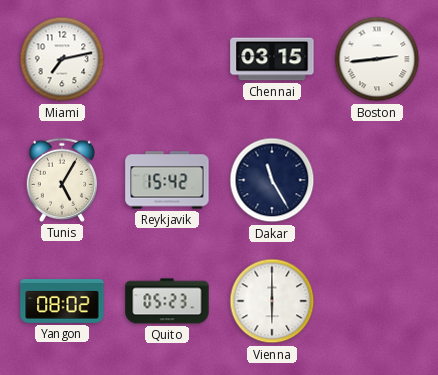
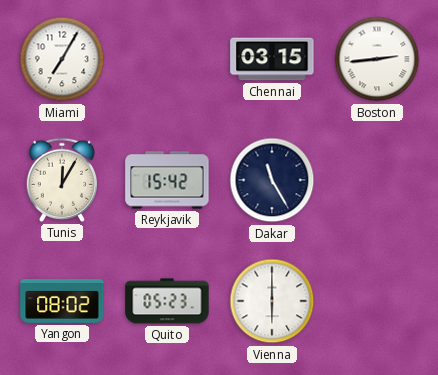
Miami: 7:13 -> 7:05
Tunis: 5:05 -> 12:05
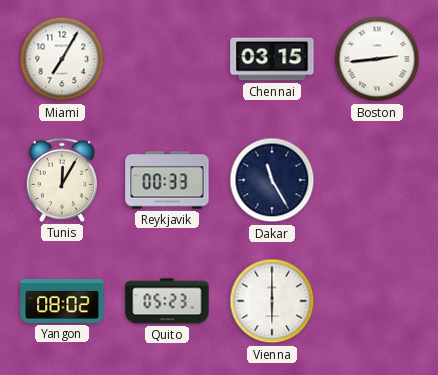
Reykjavik: 15:42 -> 00:33
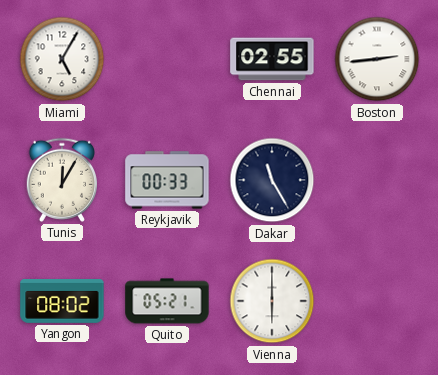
Miami: 7:05 -> 5:05
Chennai: 03:15 -> 02:55
Quito: 05:23 -> 05:21
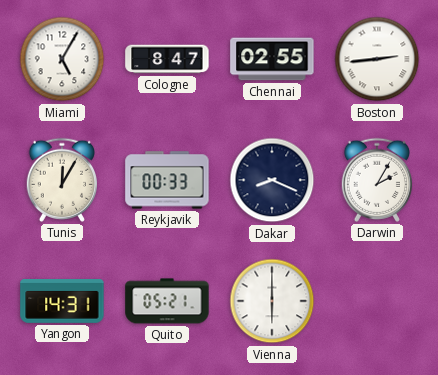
Cologne: none -> 8:47
Dakar: 11:25 -> 8:19
Darwin: none -> 2:05
Yangon: 08:02 -> 14:31
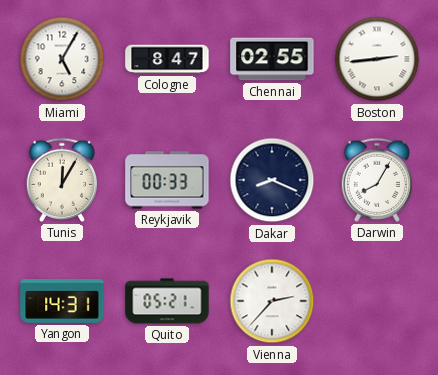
Darwin: 2:05 -> 8:05
Vienna: 6:00 -> 2:37
